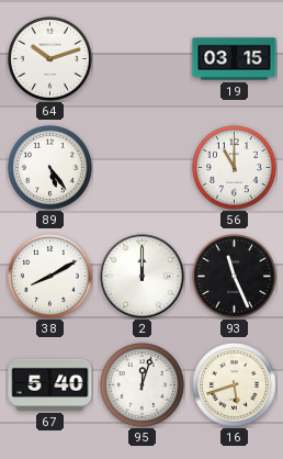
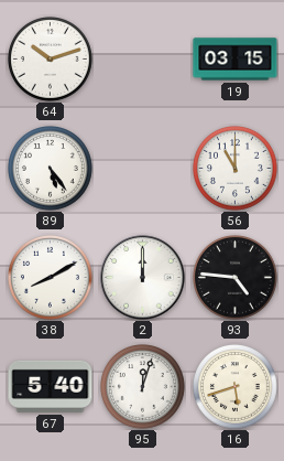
93: 11:26 -> 4:46
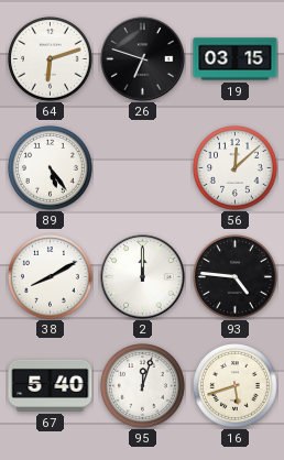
64: 10:12 -> 6:12
26: none -> 6:48
56: 11:00 -> 12:08
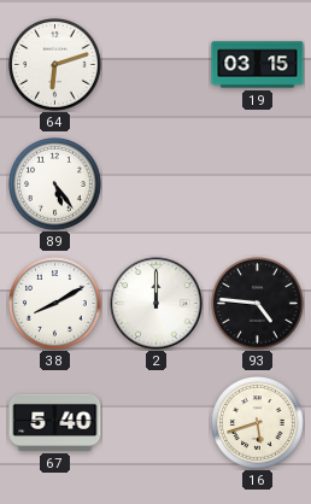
26: 6:48 -> none
56: 12:08 -> none
95: 12:03 -> none
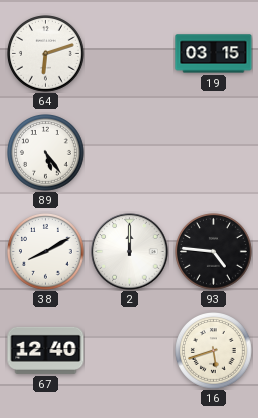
67: 5:40 -> 12:40
